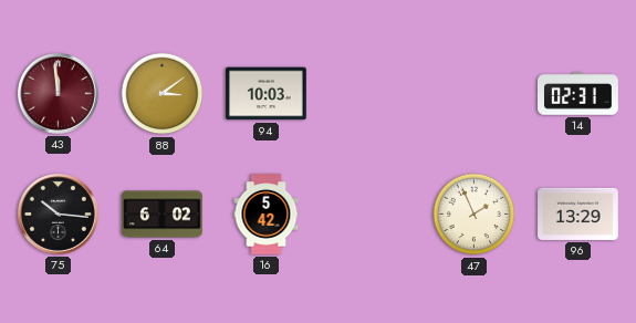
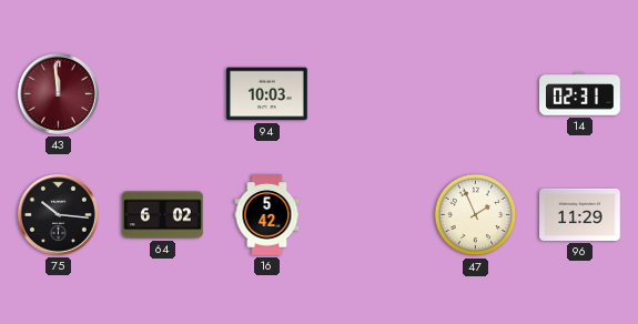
88: 3:09 -> none
96: 13:29 -> 11:29
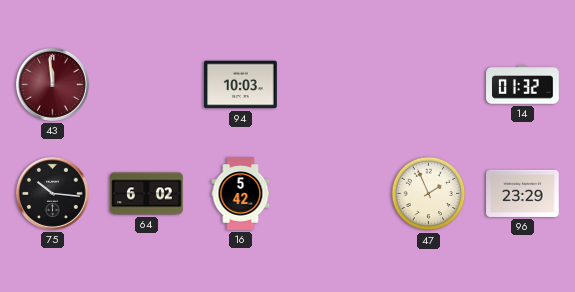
14: 02:31 -> 01:32
96: 11:29 -> 23:29
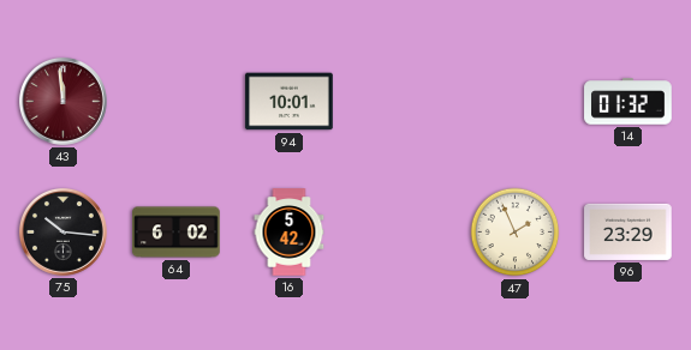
94: 10:03 -> 10:01
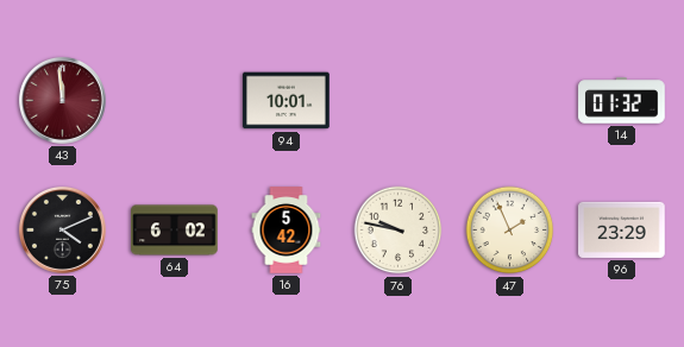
75: 10:16 -> 4:11
76: none -> 9:47
